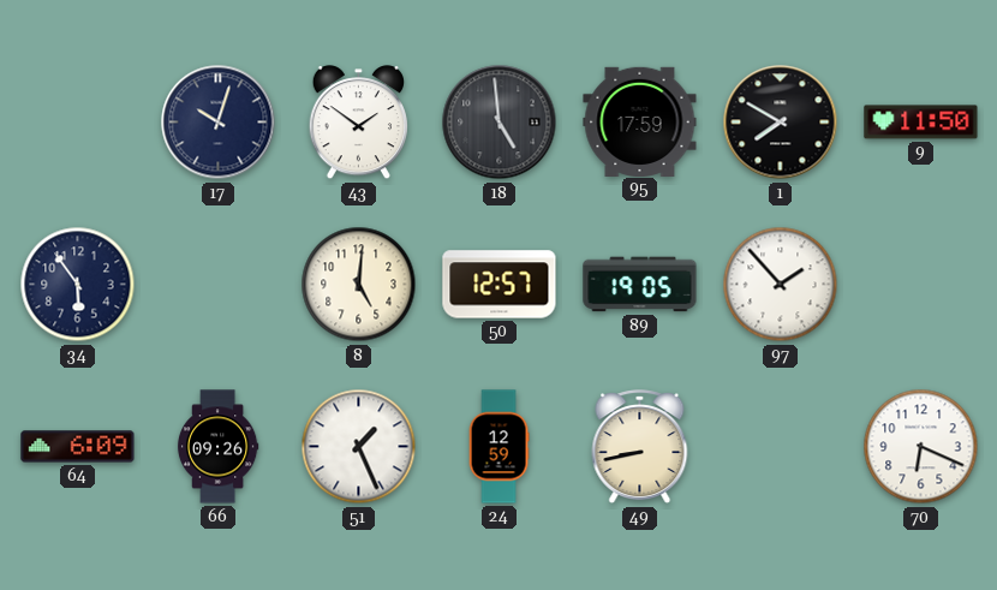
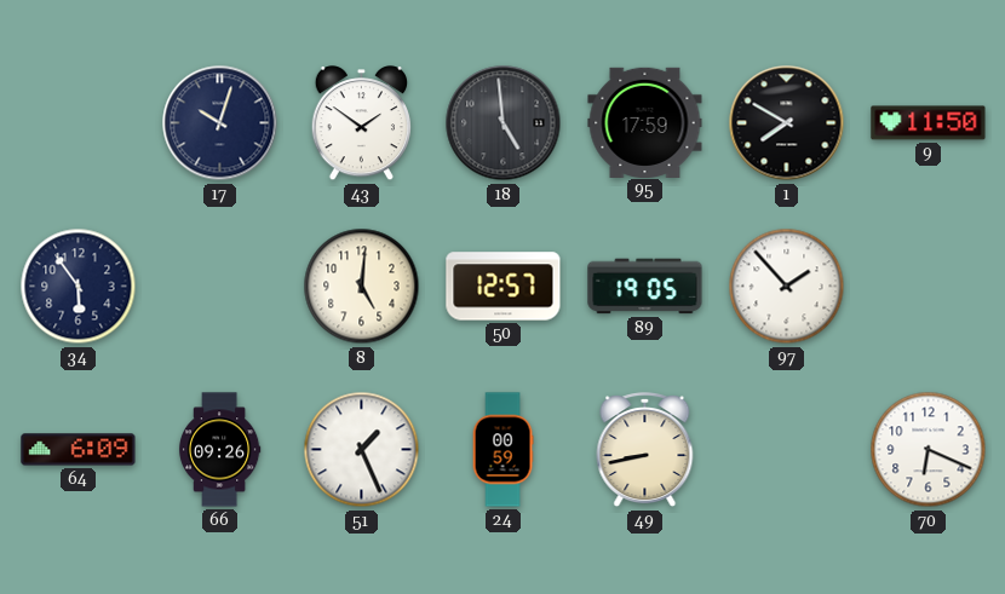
24: 12:59 -> 00:59
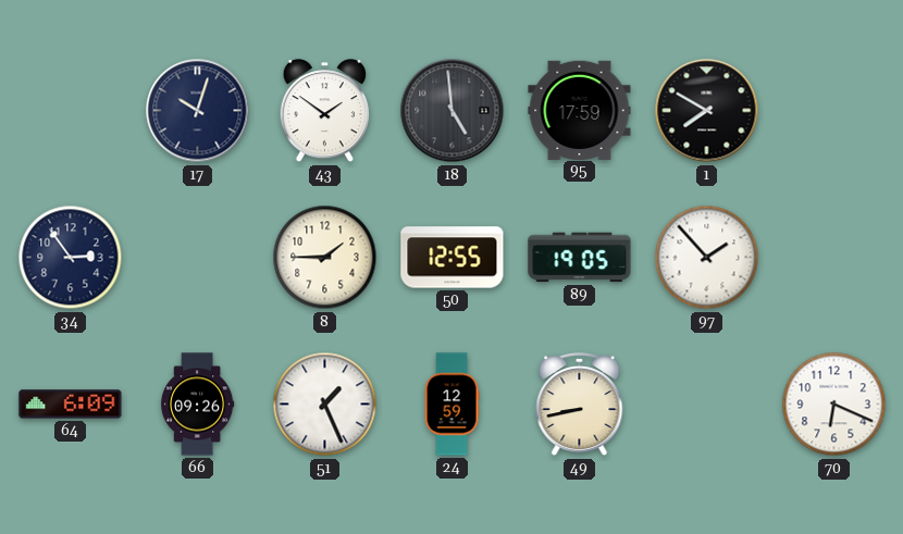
9: 11:50 -> none
34: 5:54 -> 2:54
8: 5:01 -> 1:45
50: 12:57 -> 12:55
24: 00:59 -> 12:59
